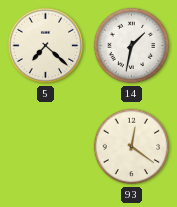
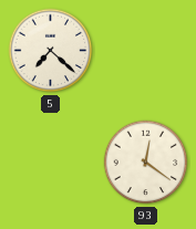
14: 1:32 -> none
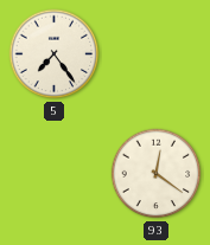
5: 7:22 -> 7:24
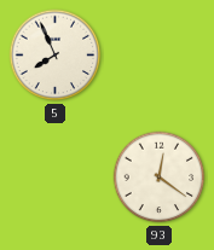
5: 7:24 -> 7:56
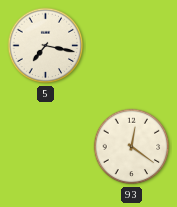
5: 7:56 -> 7:17
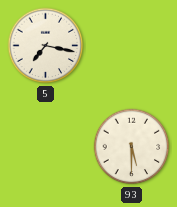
93: 12:21 -> 5:30
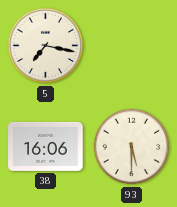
38: none -> 16:06
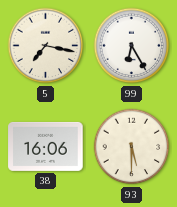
99: none -> 6:25
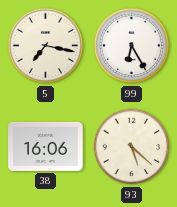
93: 5:30 -> 5:22
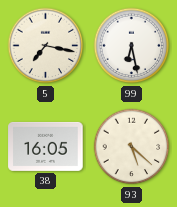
99: 6:25 -> 6:28
38: 16:06 -> 16:05
